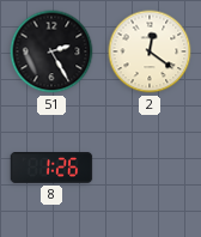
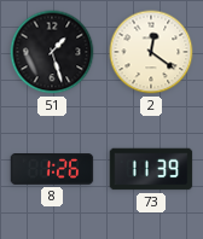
51: 2:25 -> 1:27
73: none -> 11:39
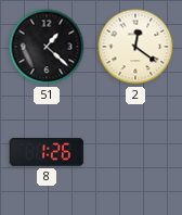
51: 1:27 -> 1:22
73: 11:39 -> none
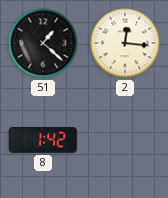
2: 12:21 -> 12:16
8: 1:26 -> 1:42
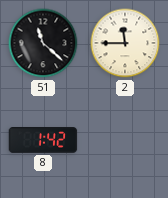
51: 1:22 -> 11:22
2: 12:16 -> 11:45
